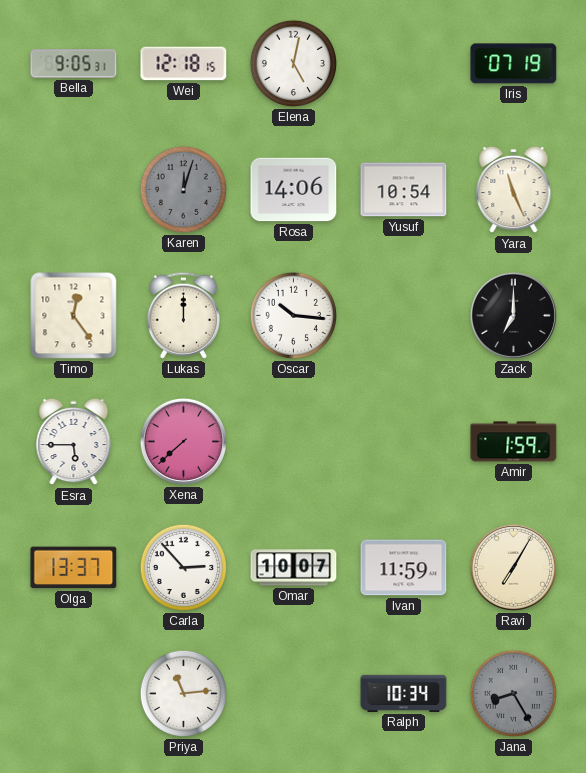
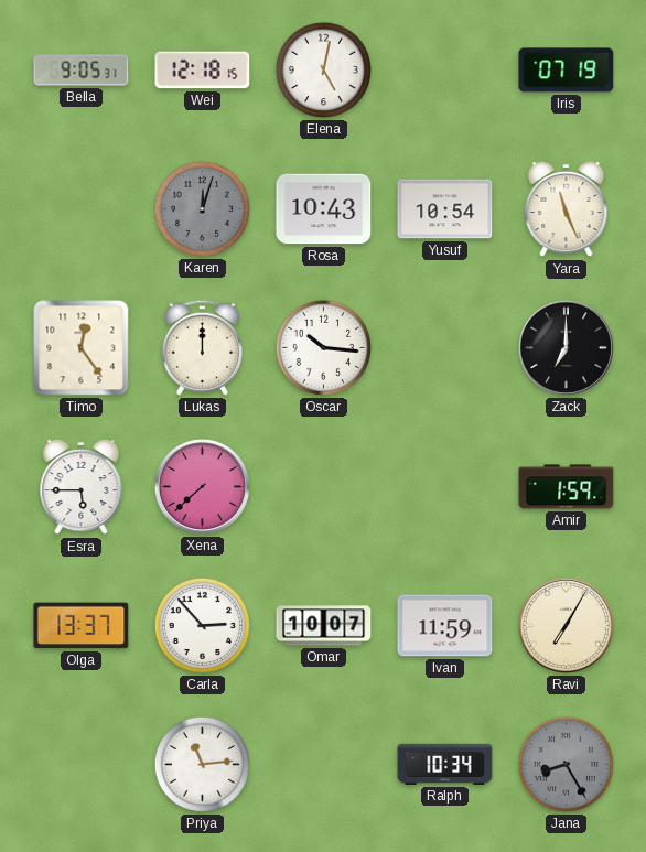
Rosa: 14:06 -> 10:43
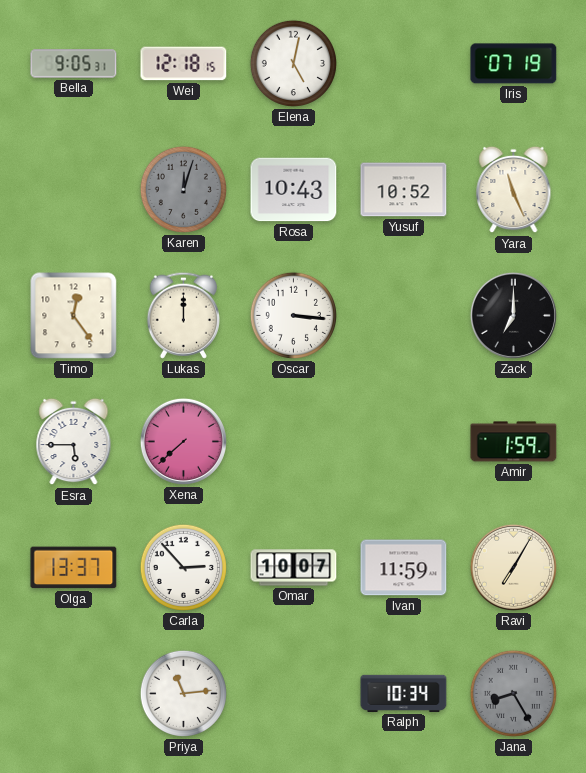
Yusuf: 10:54 -> 10:52
Oscar: 10:16 -> 3:16
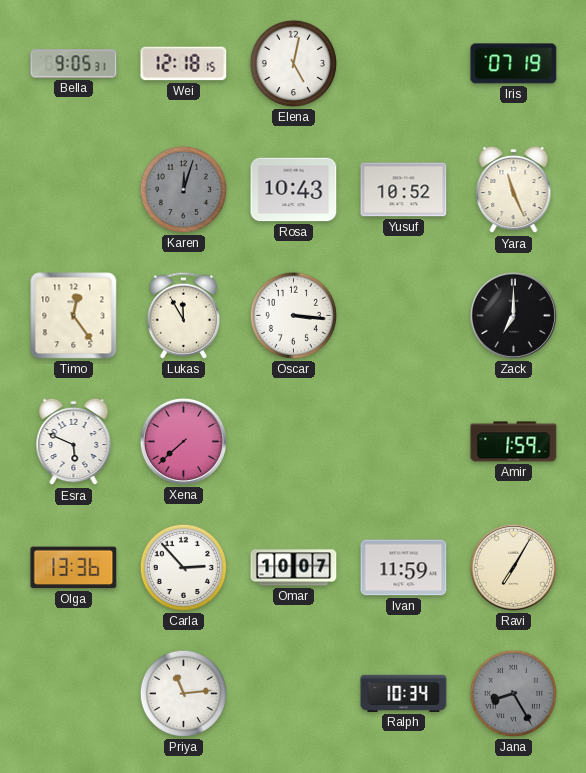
Lukas: 12:00 -> 11:55
Esra: 5:45 -> 5:49
Olga: 13:37 -> 13:36
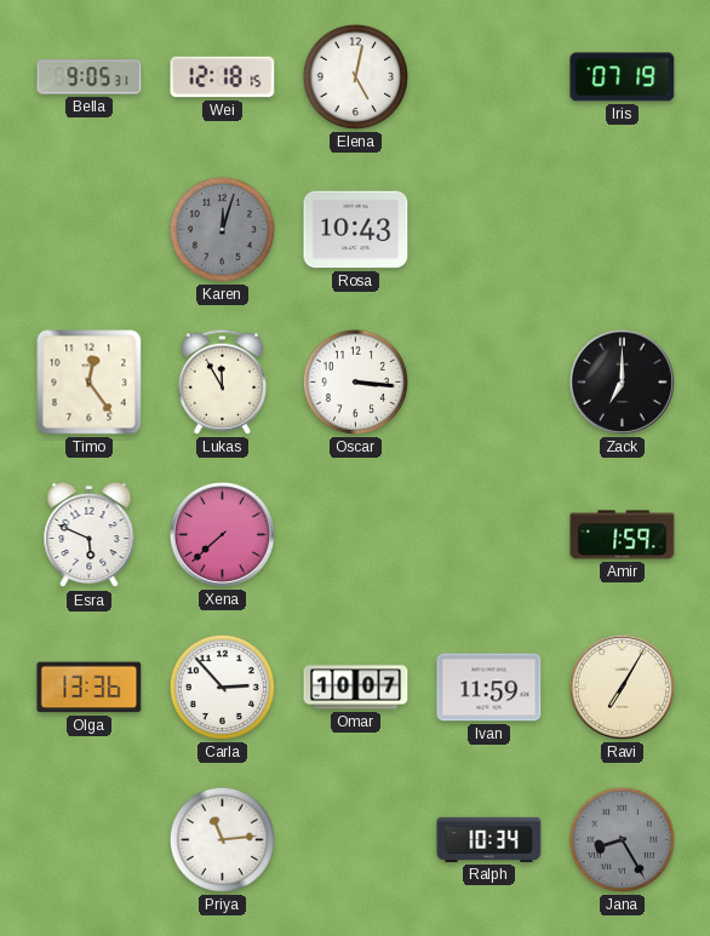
Yusuf: 10:52 -> none
Yara: 11:26 -> none
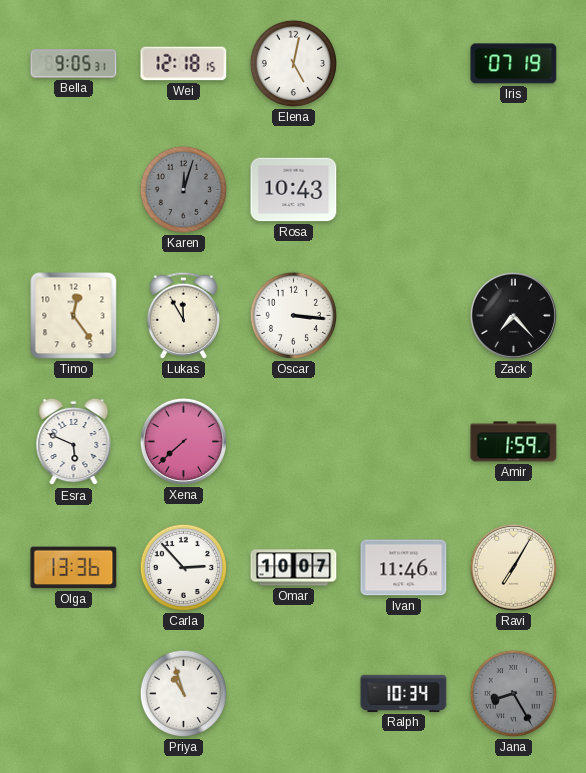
Zack: 7:00 -> 7:23
Ivan: 11:59 -> 11:46
Priya: 11:14 -> 10:57
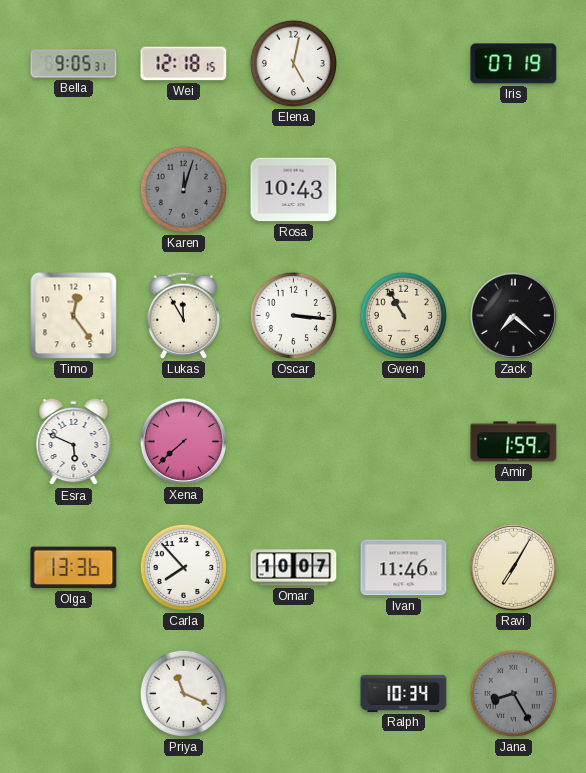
Gwen: none -> 10:55
Zack: 7:23 -> 7:22
Carla: 2:53 -> 7:53
Priya: 10:57 -> 11:19
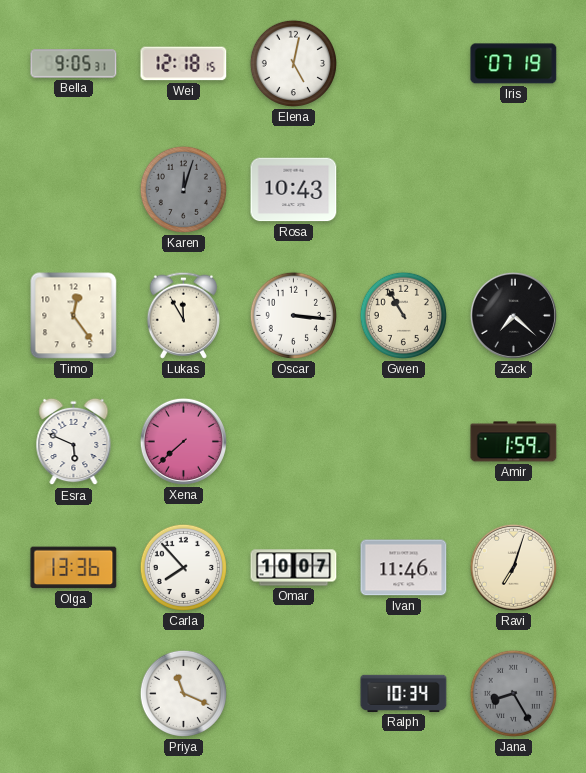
Ravi: 7:05 -> 7:03
